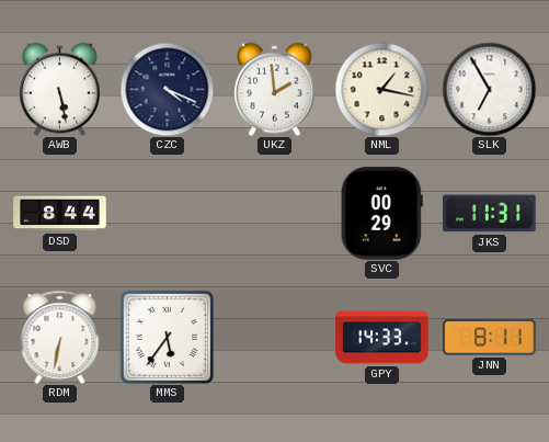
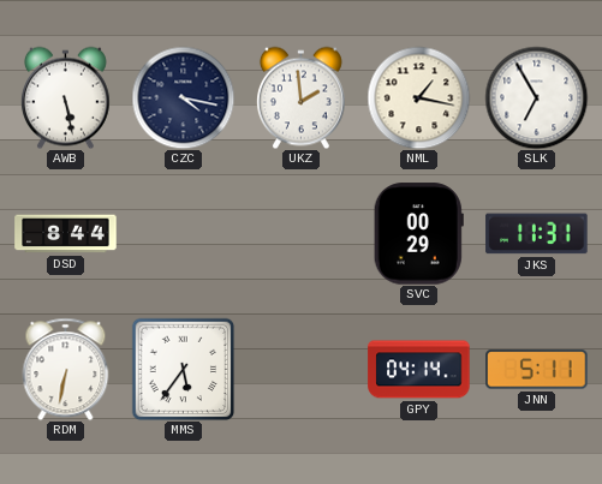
CZC: 4:19 -> 4:17
GPY: 14:33 -> 04:14
JNN: 8:11 -> 5:11
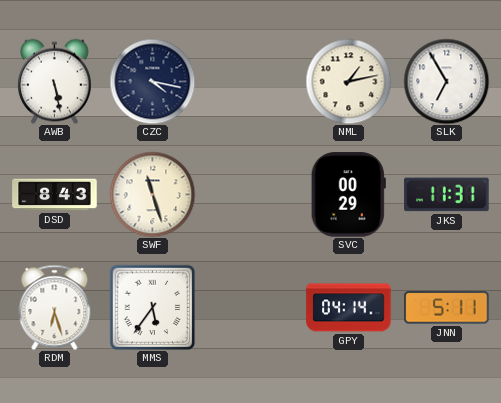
UKZ: 1:59 -> none
NML: 1:17 -> 1:13
DSD: 8:44 -> 8:43
SWF: none -> 11:27
RDM: 6:32 -> 6:27
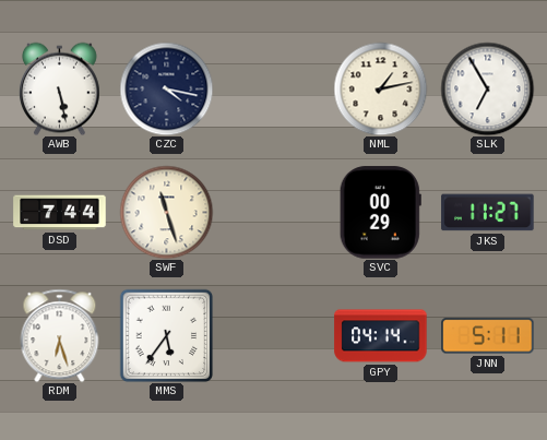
DSD: 8:43 -> 7:44
JKS: 11:31 -> 11:27
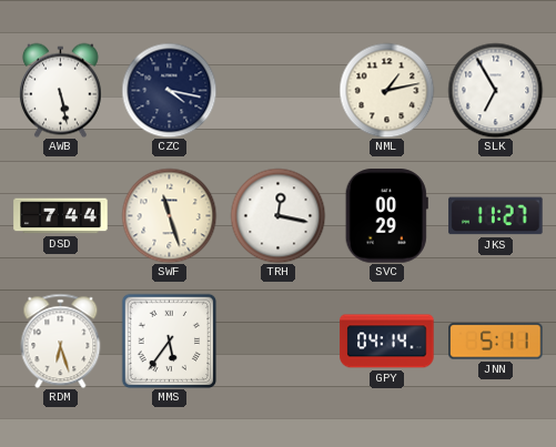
TRH: none -> 12:17
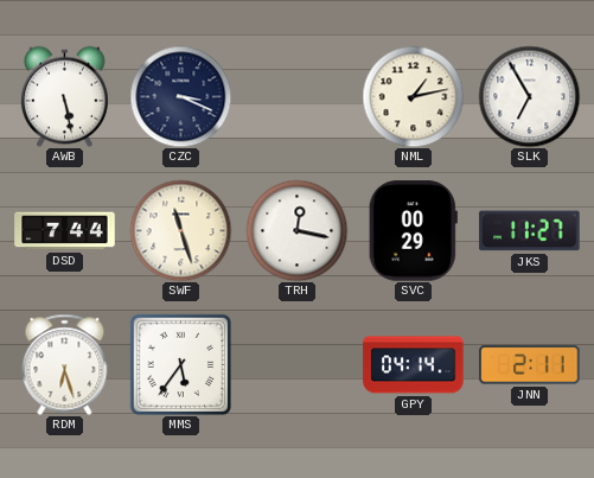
CZC: 4:17 -> 3:19
JNN: 5:11 -> 2:11
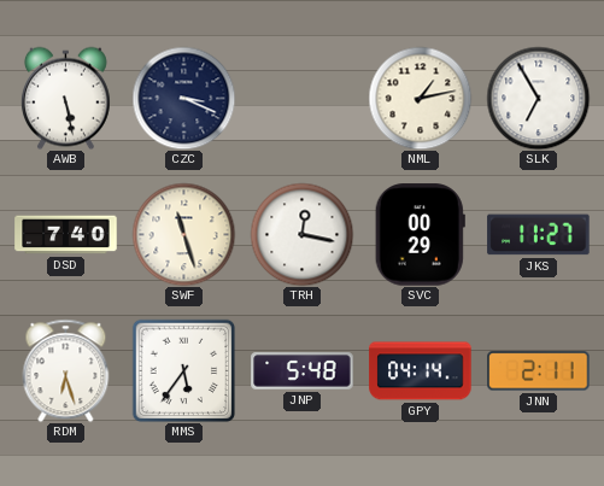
DSD: 7:44 -> 7:40
JNP: none -> 5:48
